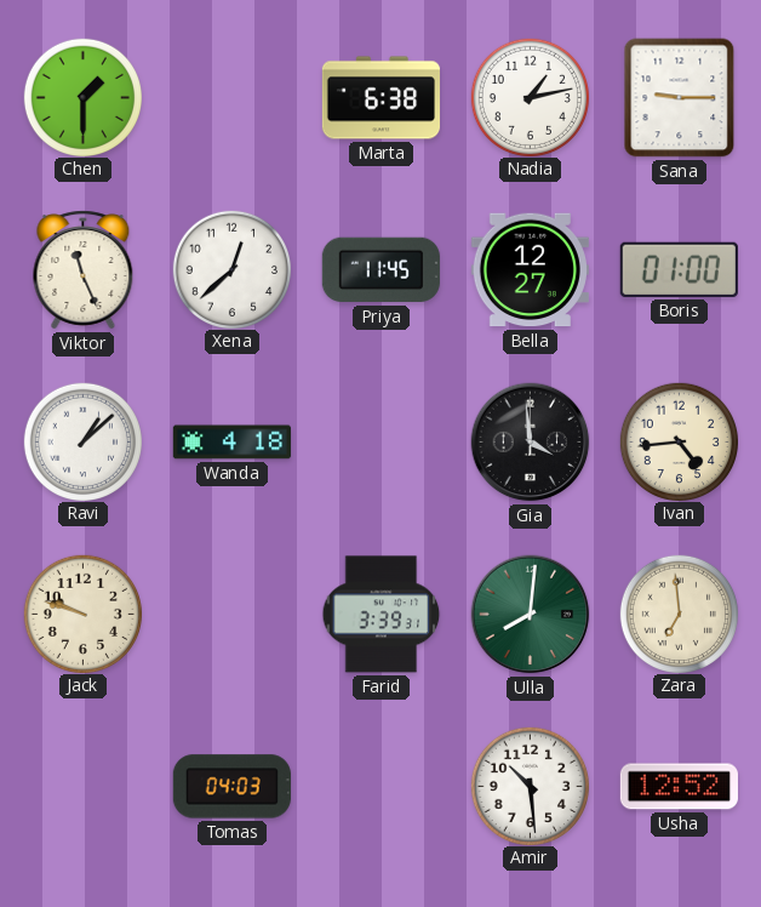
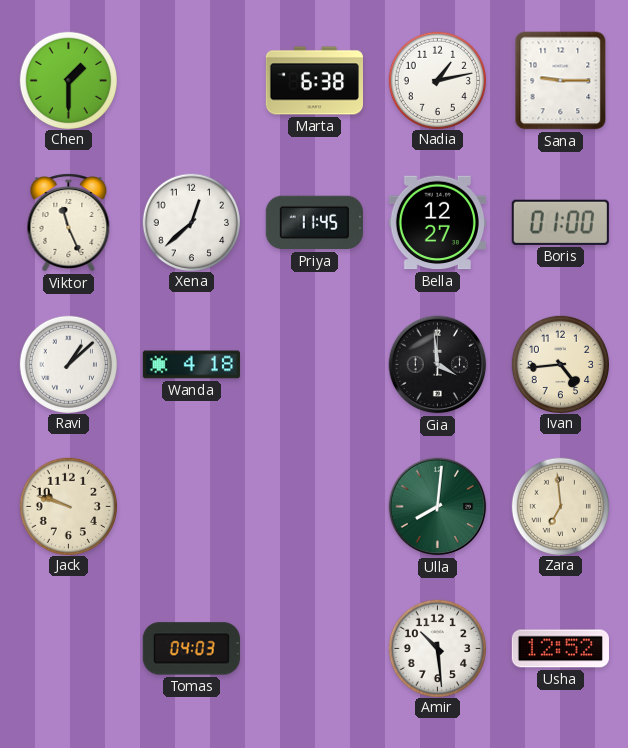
Farid: 3:39 -> none
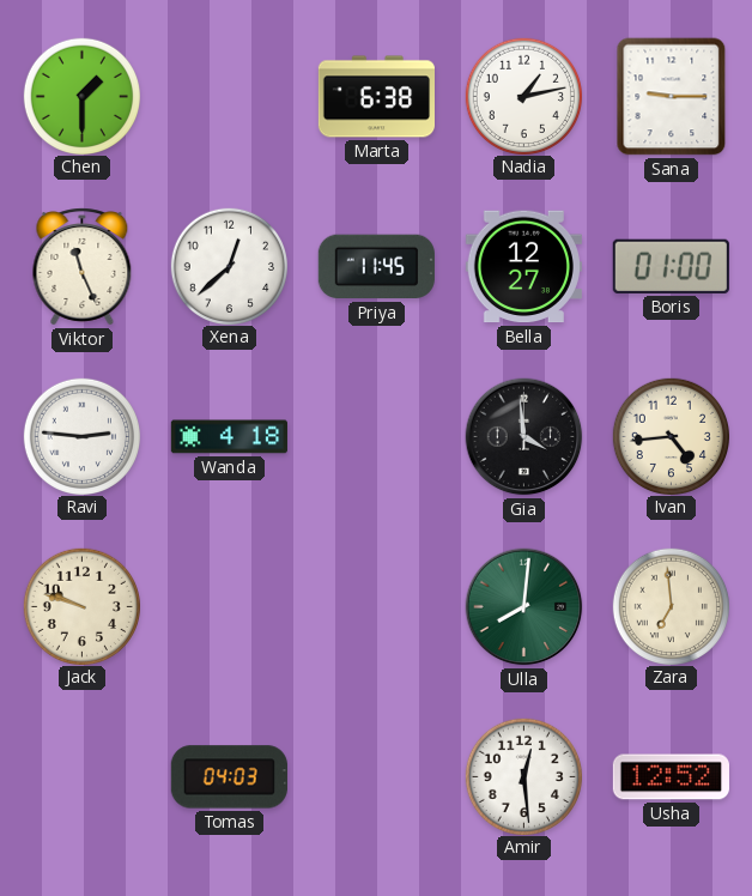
Ravi: 1:08 -> 2:46
Amir: 10:29 -> 12:29
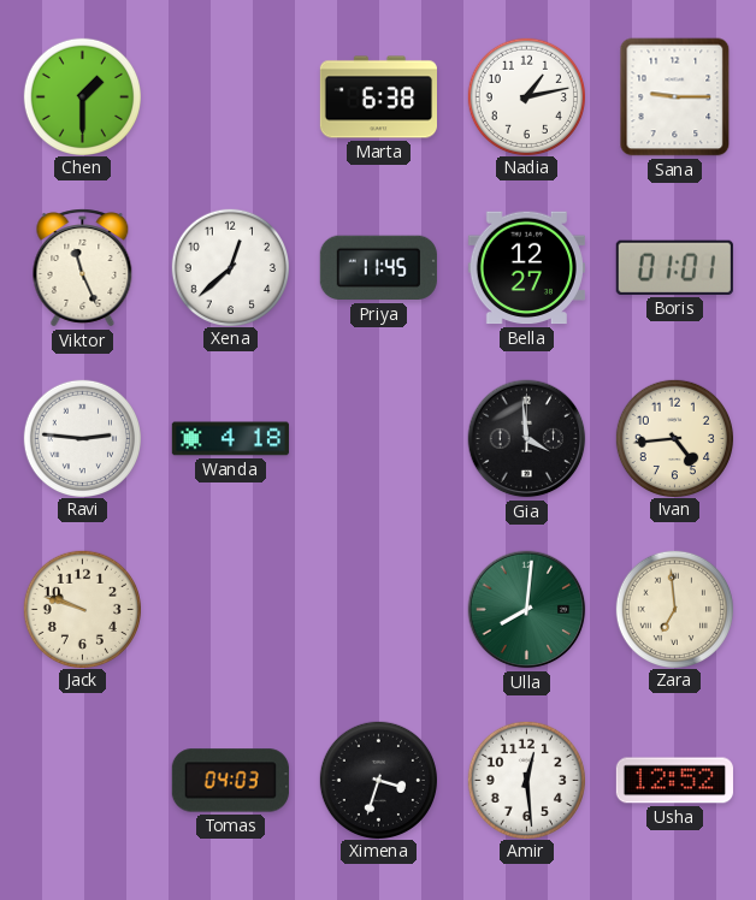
Boris: 01:00 -> 01:01
Ximena: none -> 3:33
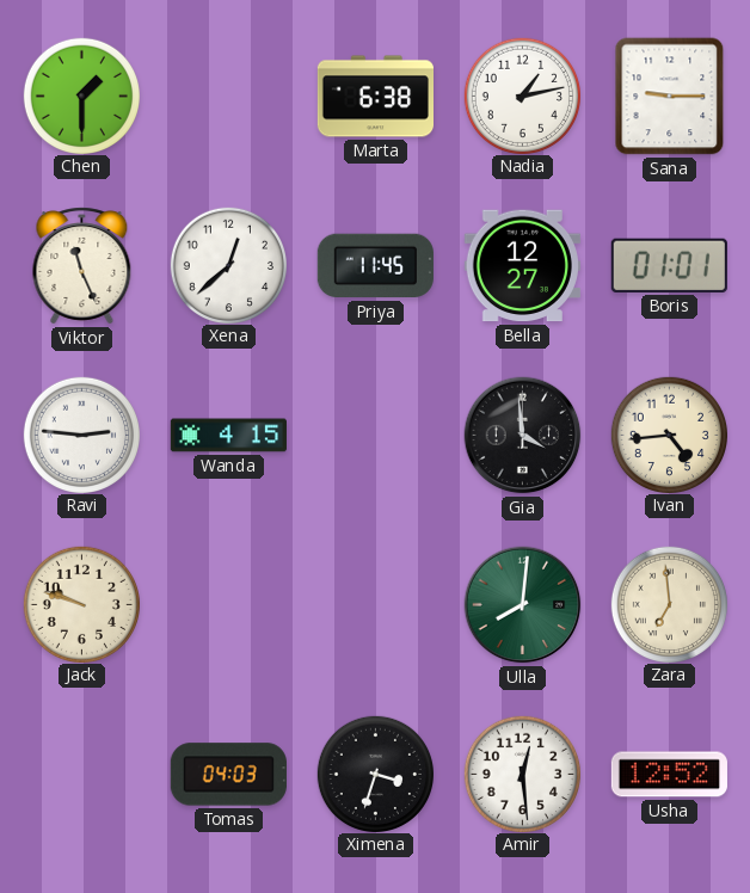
Wanda: 4:18 -> 4:15
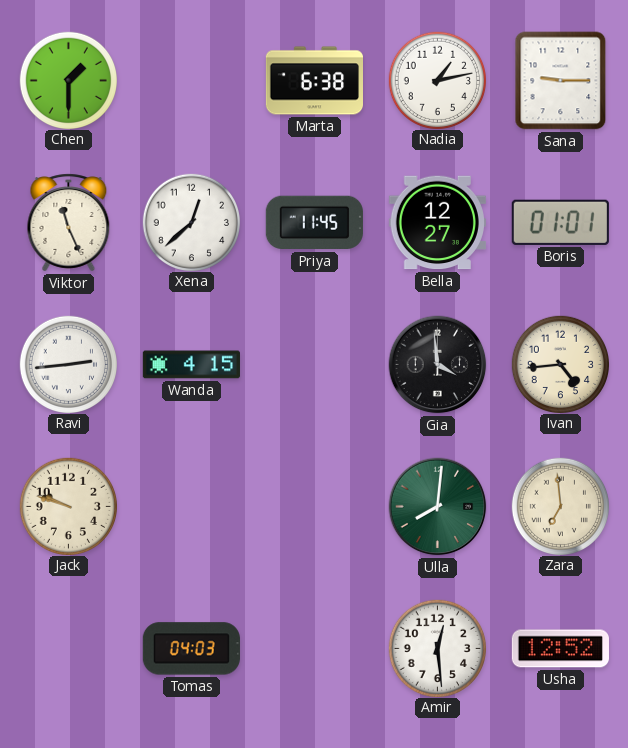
Ravi: 2:46 -> 2:44
Ximena: 3:33 -> none
